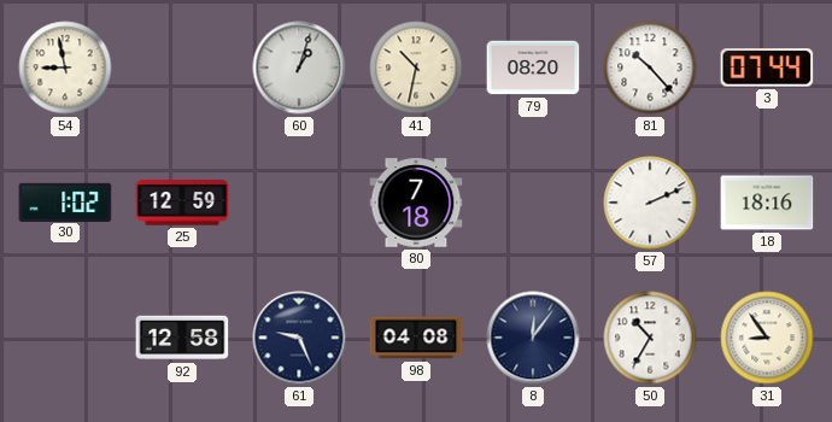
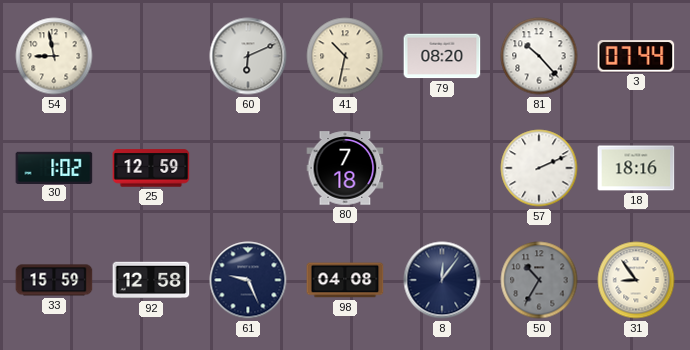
60: 1:03 -> 6:11
33: none -> 15:59
50 dial: white -> grey
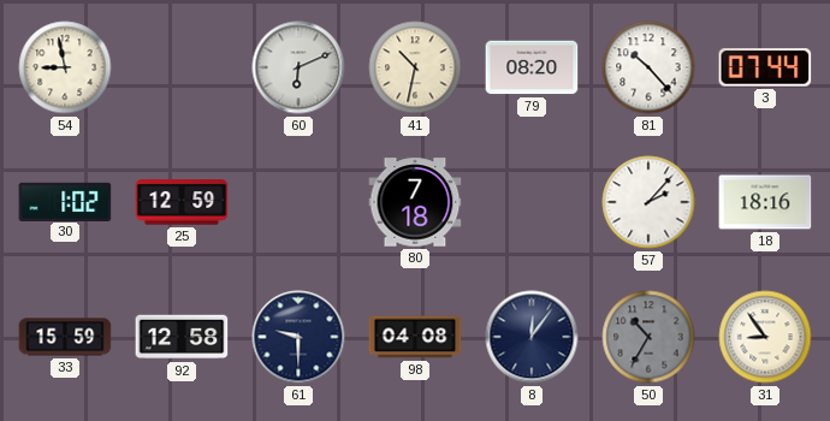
57: 2:11 -> 2:07
61: 9:26 -> 9:30
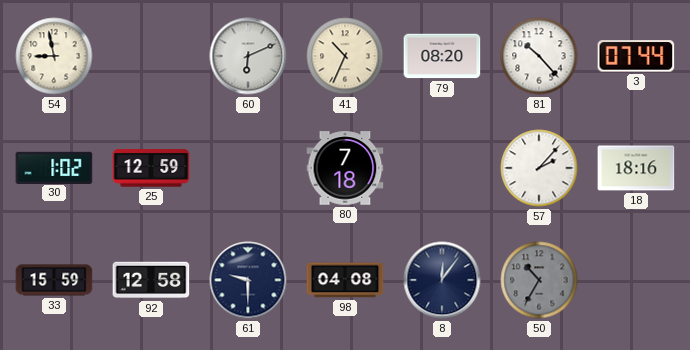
41: 10:32 -> 10:34
31: 8:54 -> none
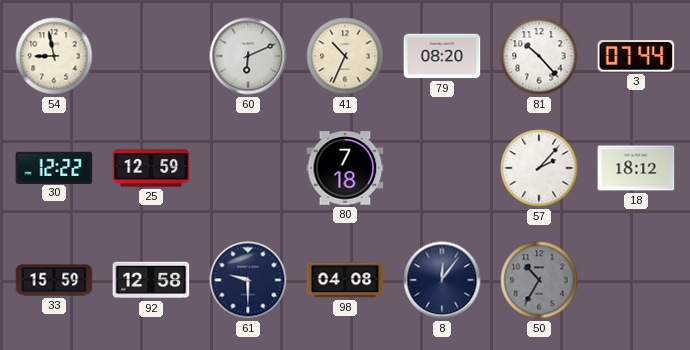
30: 1:02 -> 12:22
18: 18:16 -> 18:12
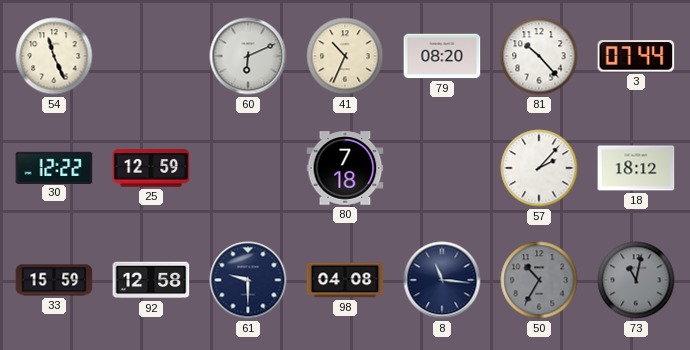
54: 8:58 -> 11:26
8: 12:06 -> 11:16
73: none -> 11:02
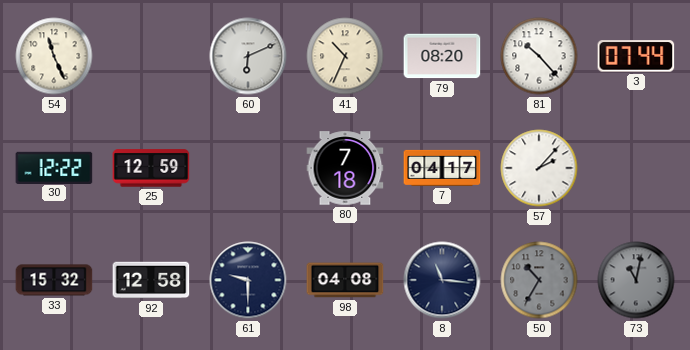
7: none -> 04:17
18: 18:12 -> none
33: 15:59 -> 15:32
